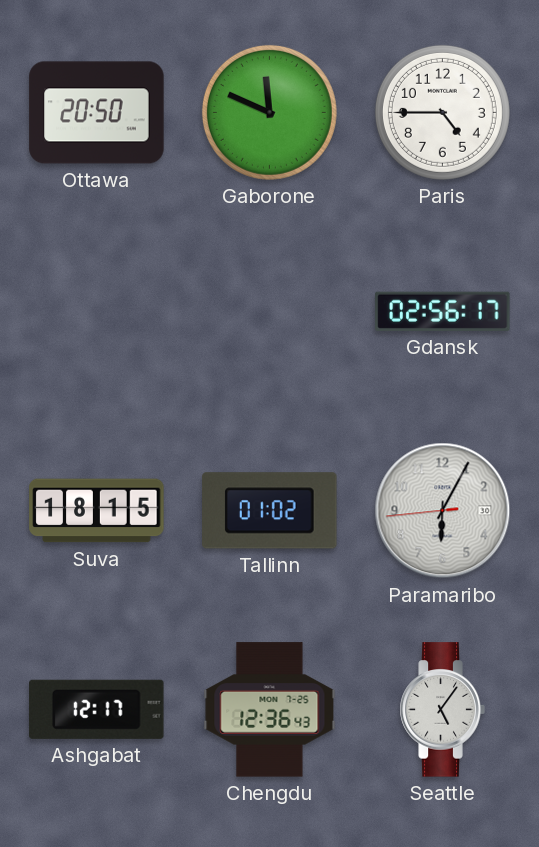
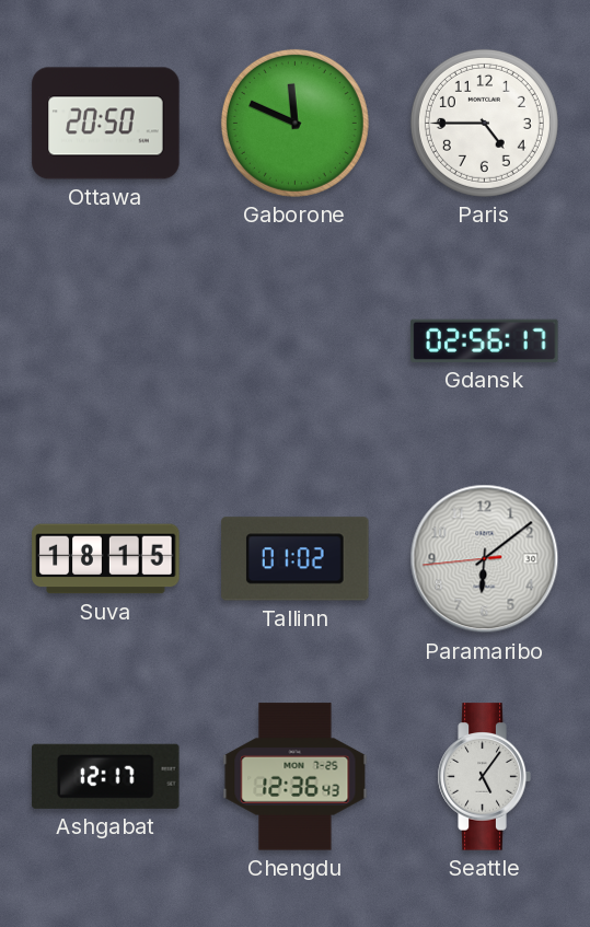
Paramaribo: 6:04 -> 6:08
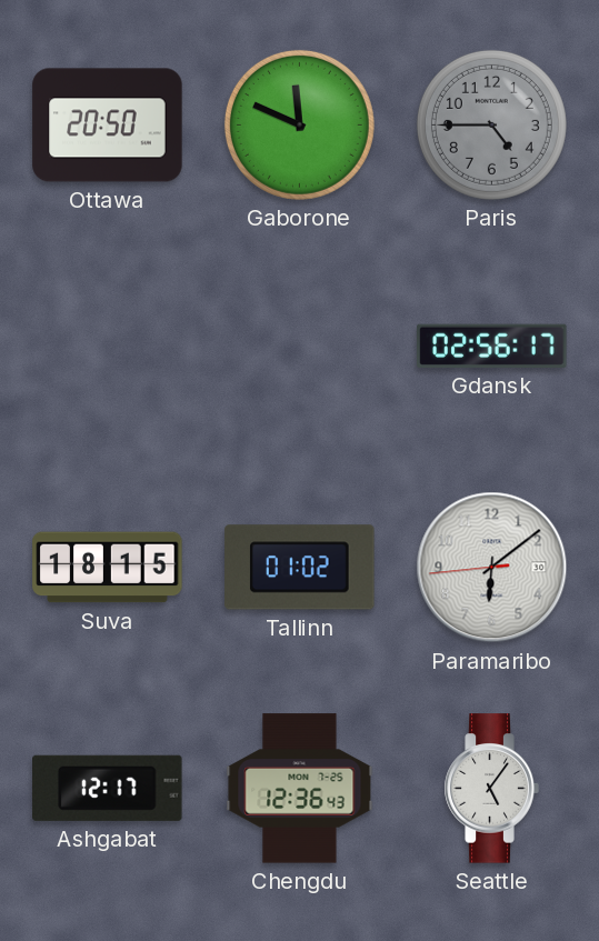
Paris dial: white -> grey
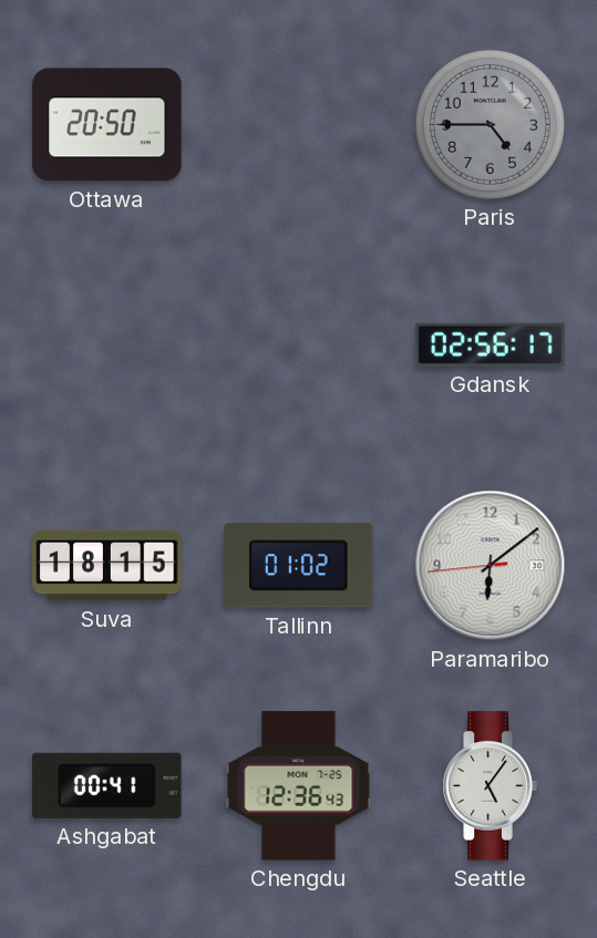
Gaborone: 11:49 -> none
Ashgabat: 12:17 -> 00:41
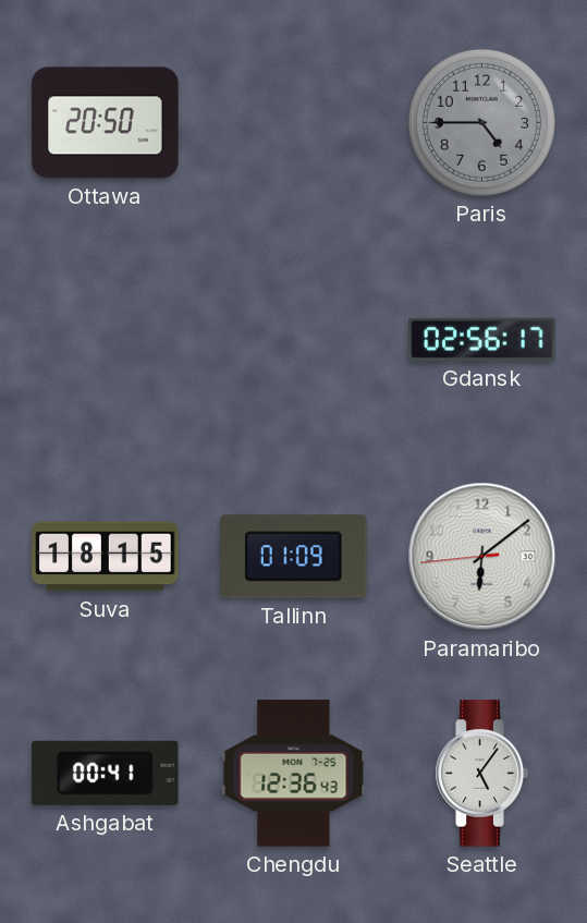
Tallinn: 01:02 -> 01:09
